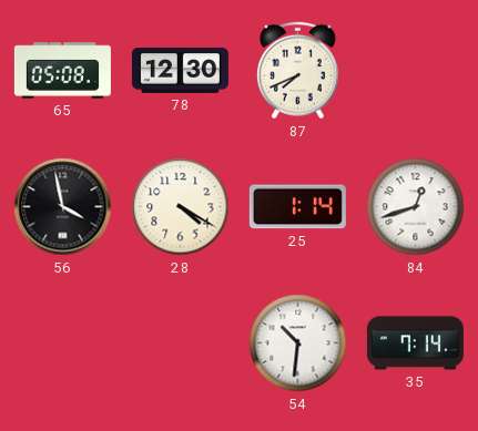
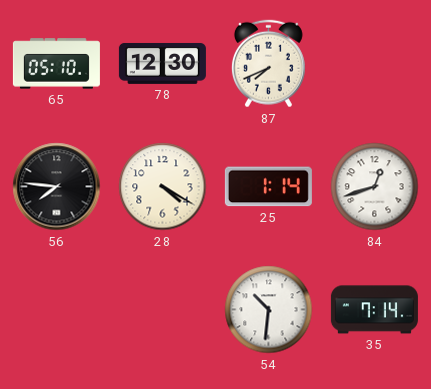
65: 05:08 -> 05:10
56: 3:58 -> 7:46
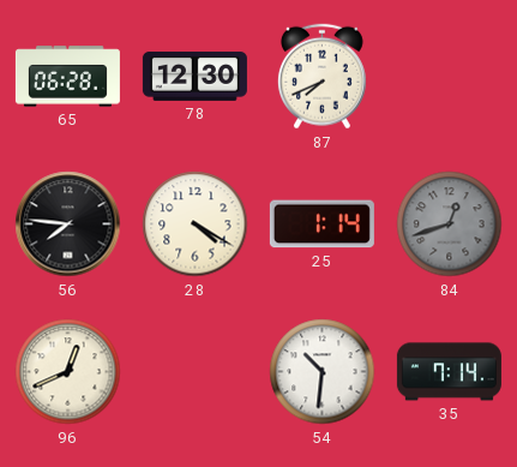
65: 05:10 -> 06:28
84 dial: white -> grey
96: none -> 12:41
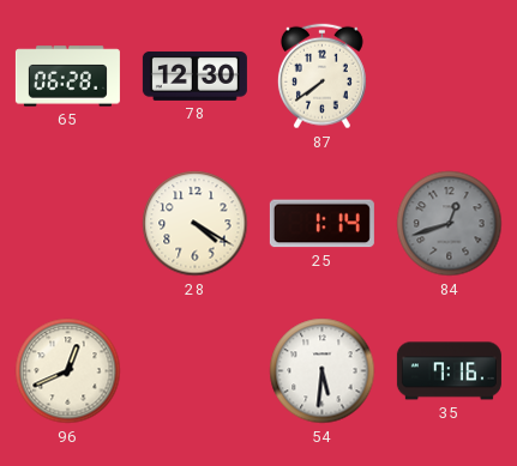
87: 7:41 -> 7:39
56: 7:46 -> none
54: 10:31 -> 5:31
35: 7:14 -> 7:16
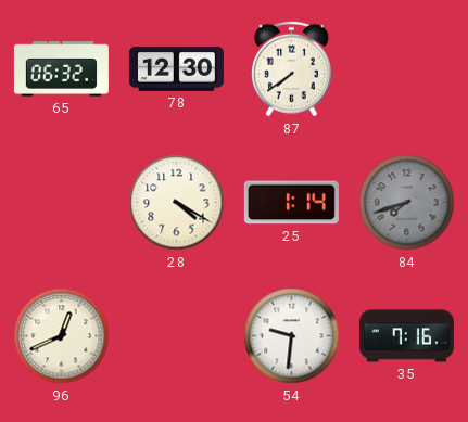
65: 06:28 -> 06:32
84: 12:42 -> 7:42
54: 5:31 -> 9:31
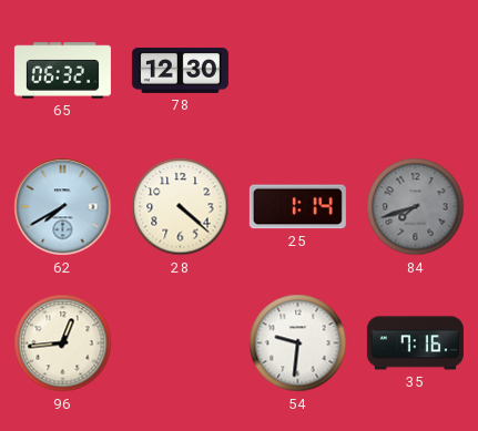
87: 7:39 -> none
62: none -> 7:40
28: 4:20 -> 4:22
96: 12:41 -> 12:44
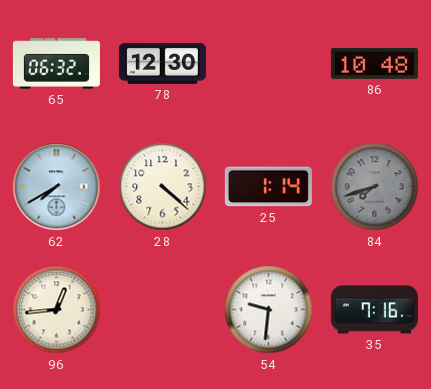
86: none -> 10:48
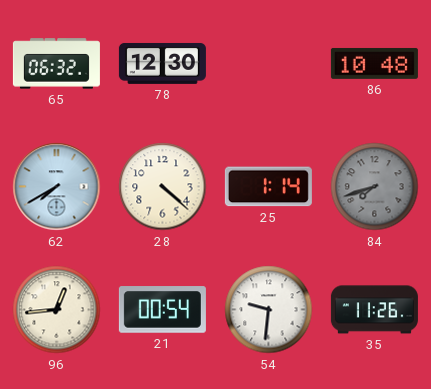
21: none -> 00:54
35: 7:16 -> 11:26
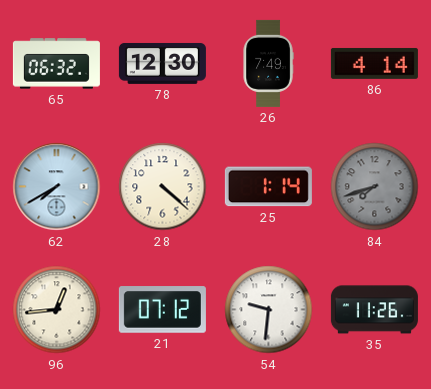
26: none -> 7:49
86: 10:48 -> 4:14
21: 00:54 -> 07:12
